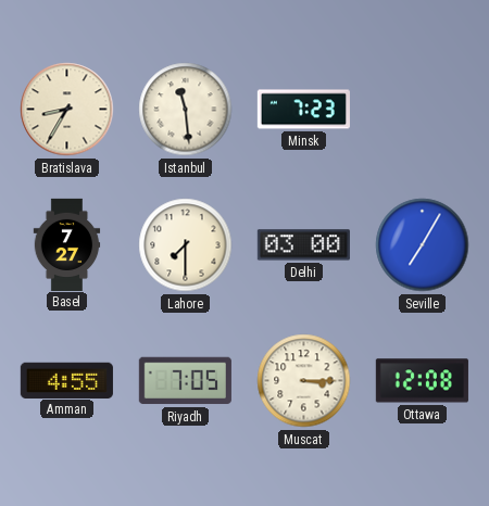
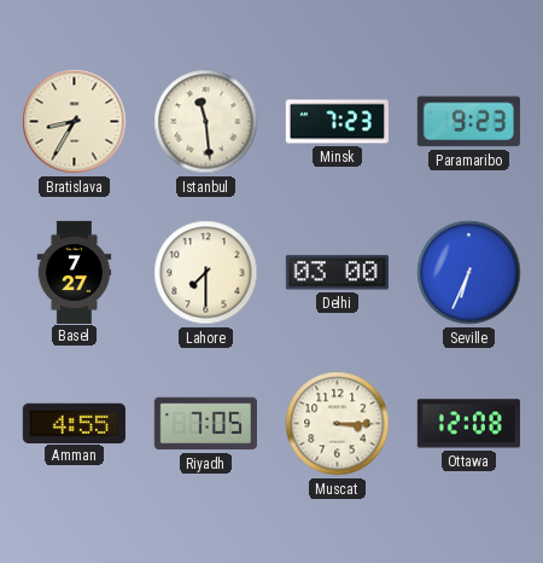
Paramaribo: none -> 9:23
Seville: 7:05 -> 6:34
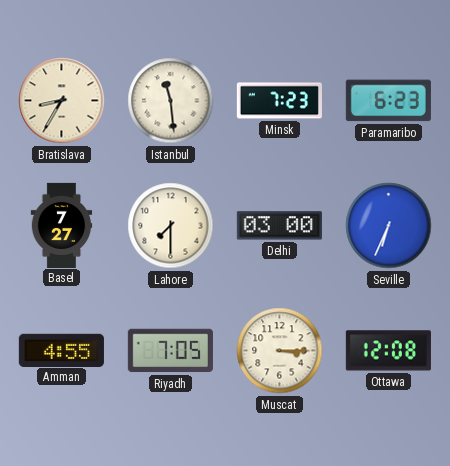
Paramaribo: 9:23 -> 6:23
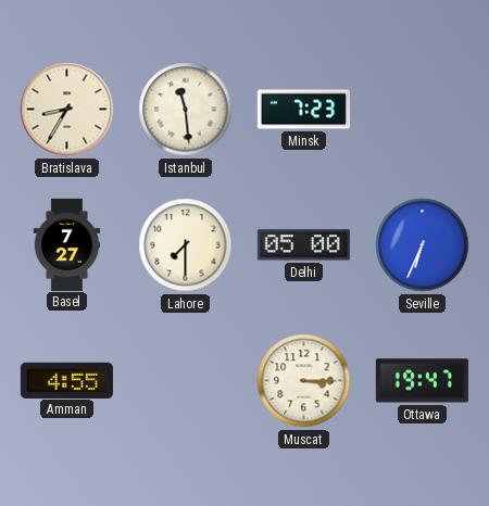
Paramaribo: 6:23 -> none
Delhi: 03:00 -> 05:00
Riyadh: 7:05 -> none
Ottawa: 12:08 -> 19:47
